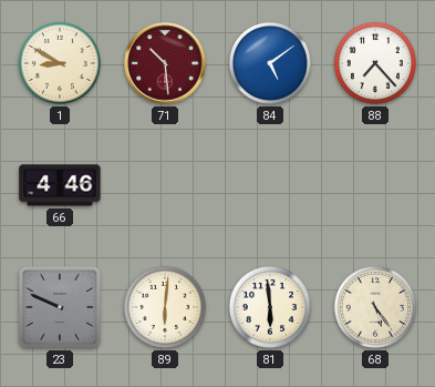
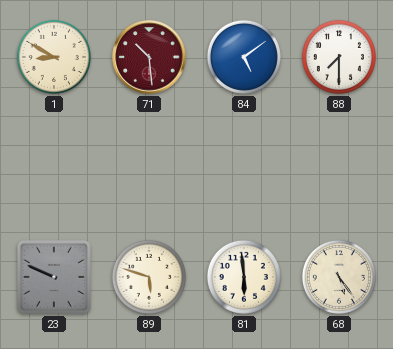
88: 7:23 -> 7:30
66: 4:46 -> none
89: 6:01 -> 5:48
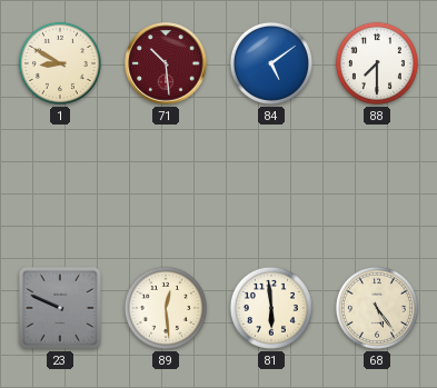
89: 5:48 -> 12:29
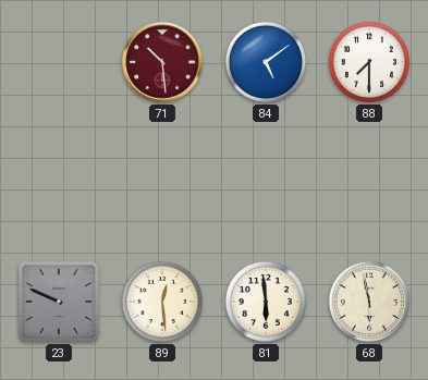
1: 8:50 -> none
68: 5:24 -> 5:58
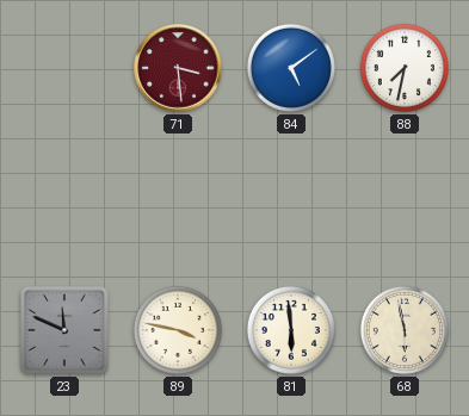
71: 10:29 -> 3:29
88: 7:30 -> 7:32
23: 9:49 -> 11:49
89: 12:29 -> 3:47
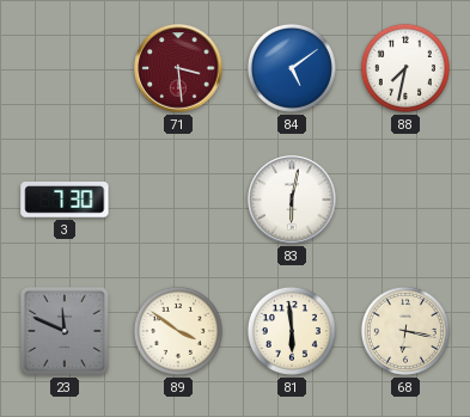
3: none -> 7:30
83: none -> 6:02
89: 3:47 -> 3:51
68: 5:58 -> 6:17
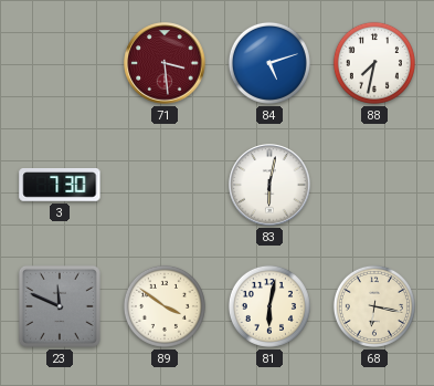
84: 5:09 -> 5:12
81: 5:59 -> 6:02
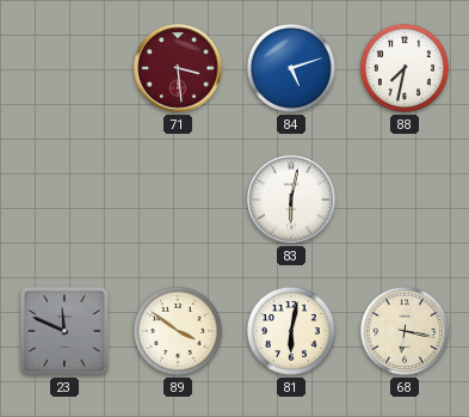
3: 7:30 -> none
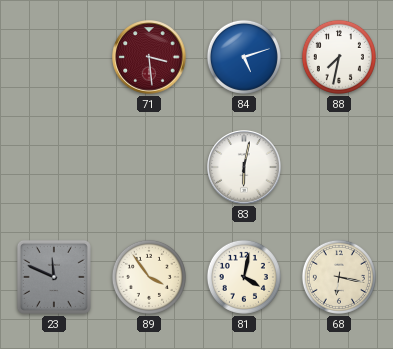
89: 3:51 -> 3:54
81: 6:02 -> 4:02
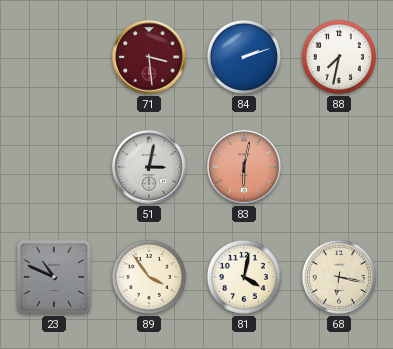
84: 5:12 -> 2:12
51: none -> 3:02
83 dial: white -> salmon
23: 11:49 -> 10:49
